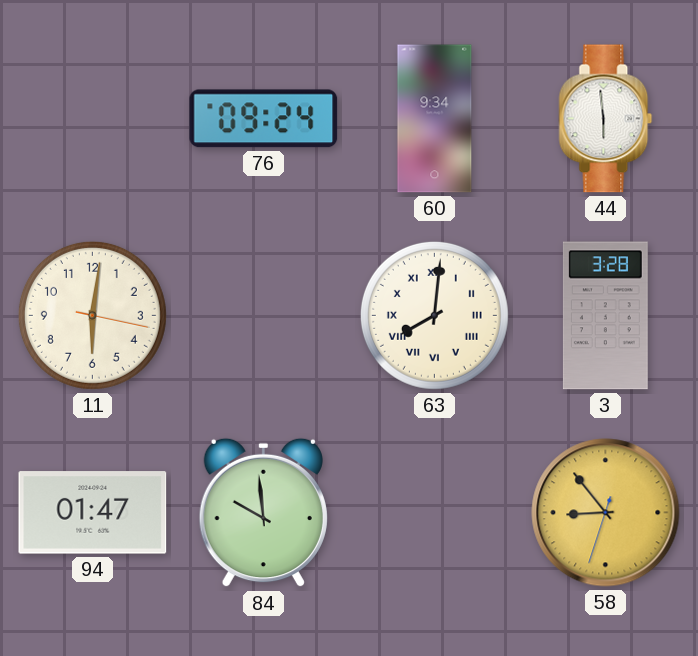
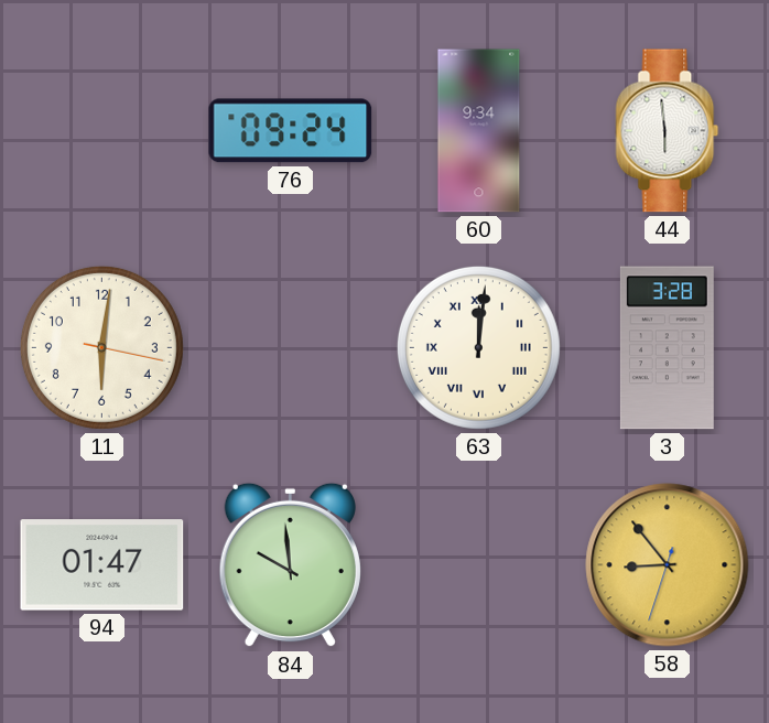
63: 8:01 -> 12:01
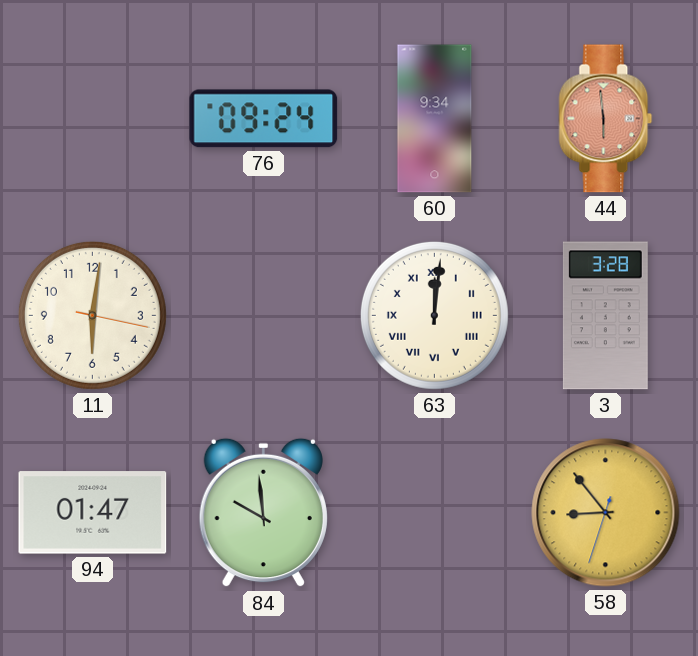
44 dial: white -> salmon
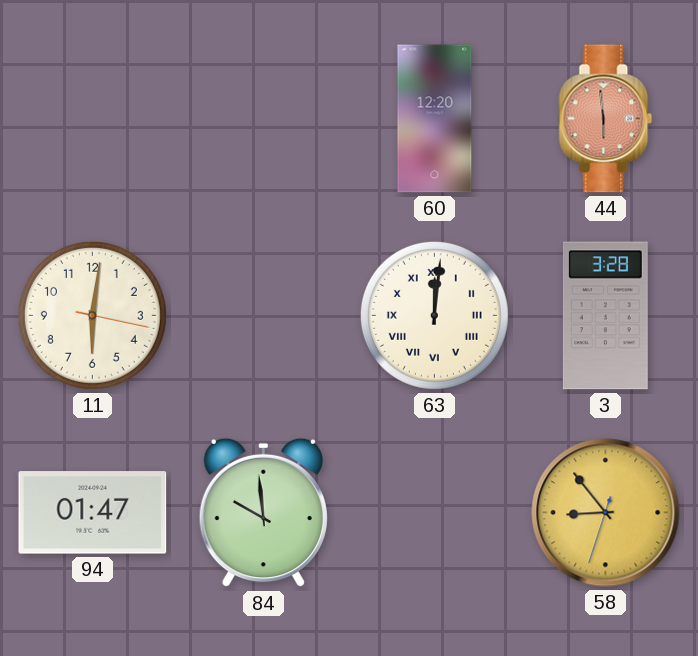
76: 09:24 -> none
60: 9:34 -> 12:20
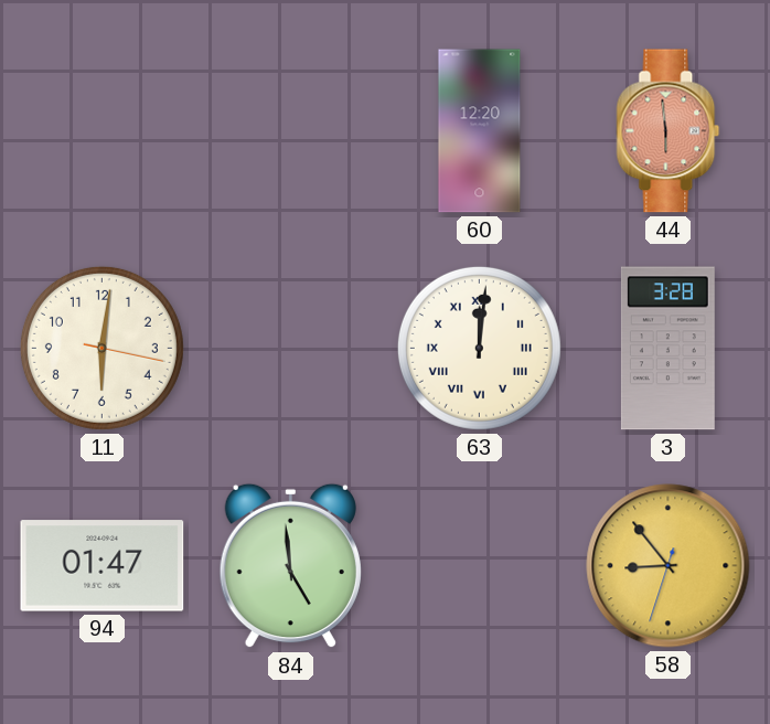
84: 9:59 -> 4:59
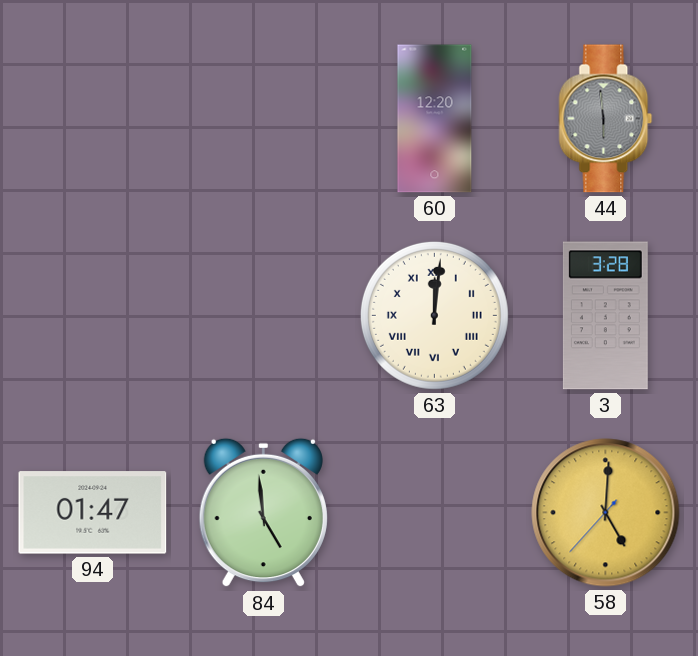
44 dial: salmon -> grey
11: 6:01 -> none
58: 8:53 -> 5:00
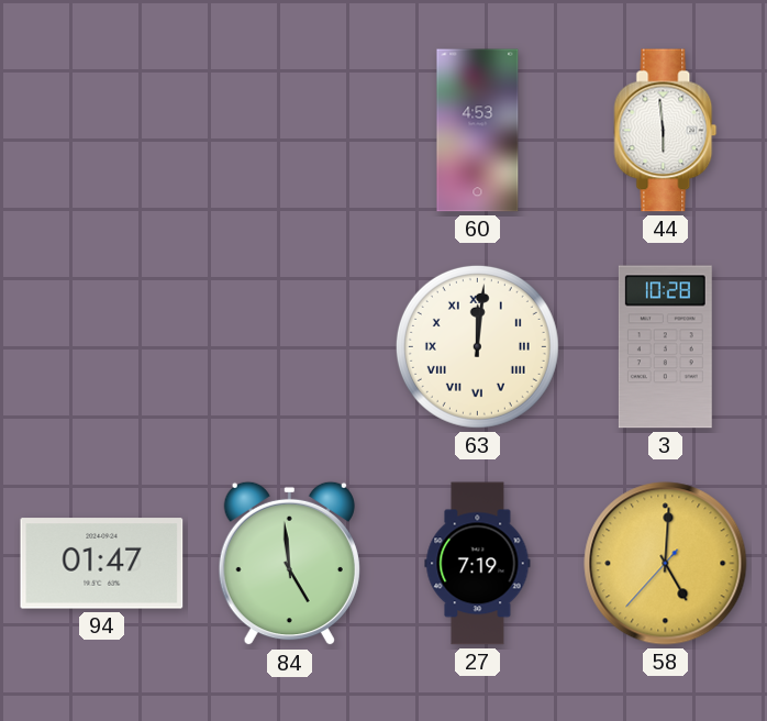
60: 12:20 -> 4:53
44 dial: grey -> white
3: 3:28 -> 10:28
27: none -> 7:19
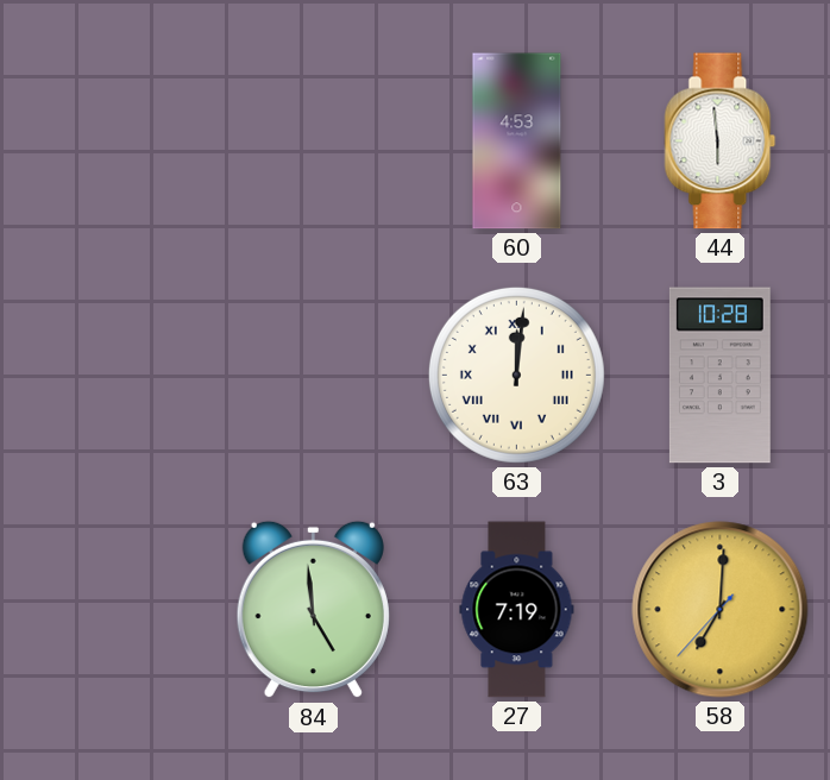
94: 01:47 -> none
58: 5:00 -> 7:00
